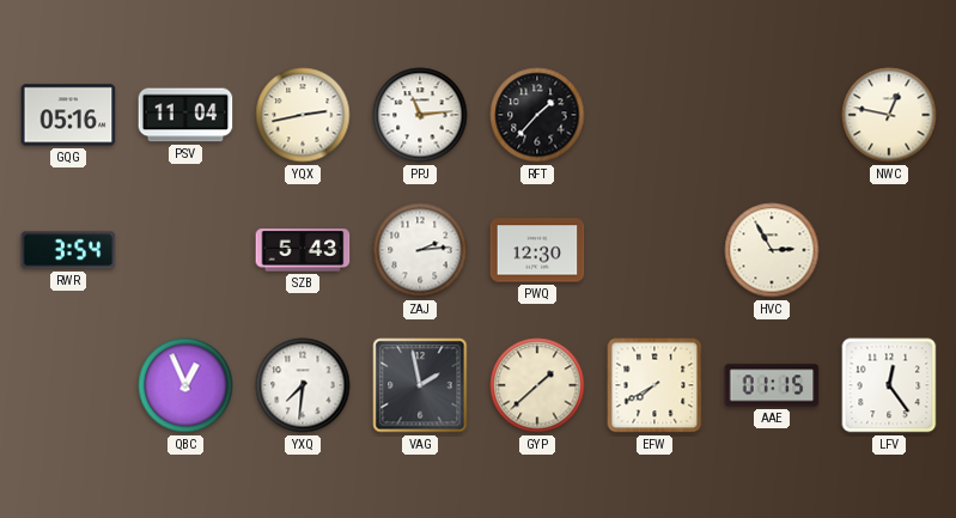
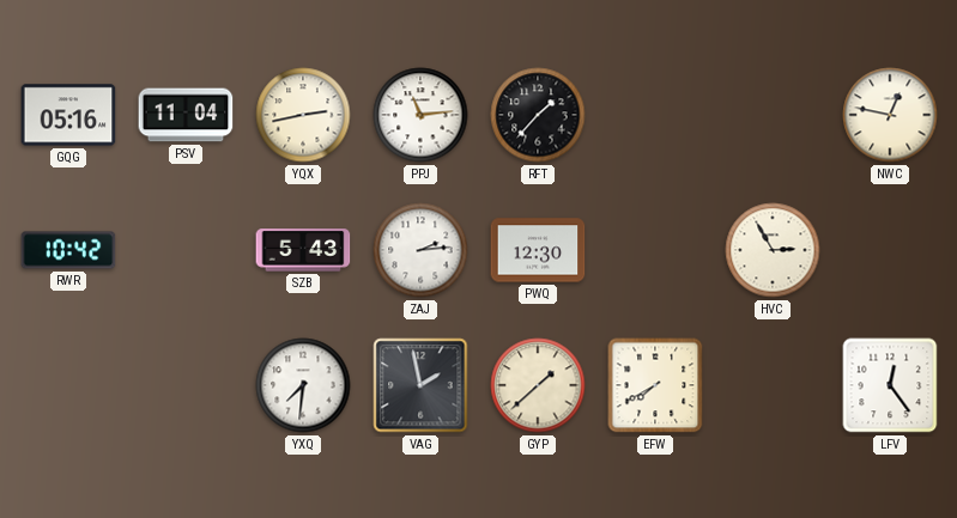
RWR: 3:54 -> 10:42
QBC: 12:56 -> none
AAE: 01:15 -> none
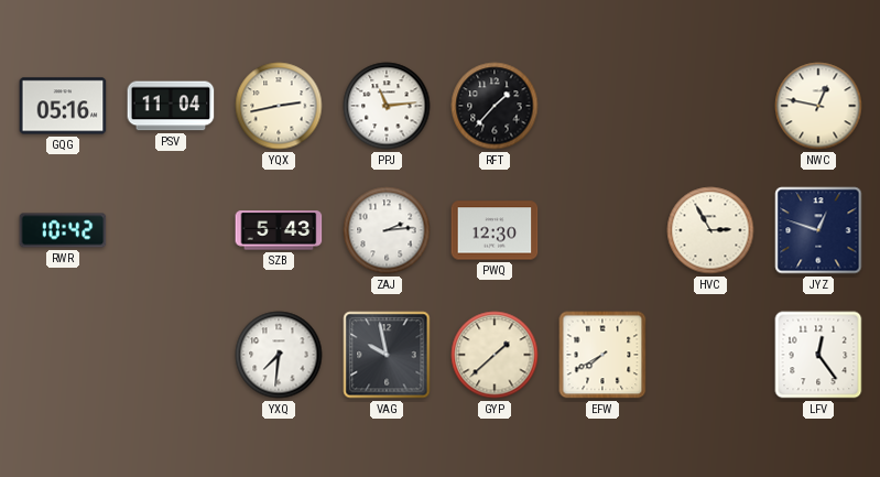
JYZ: none -> 12:48
VAG: 1:58 -> 9:58
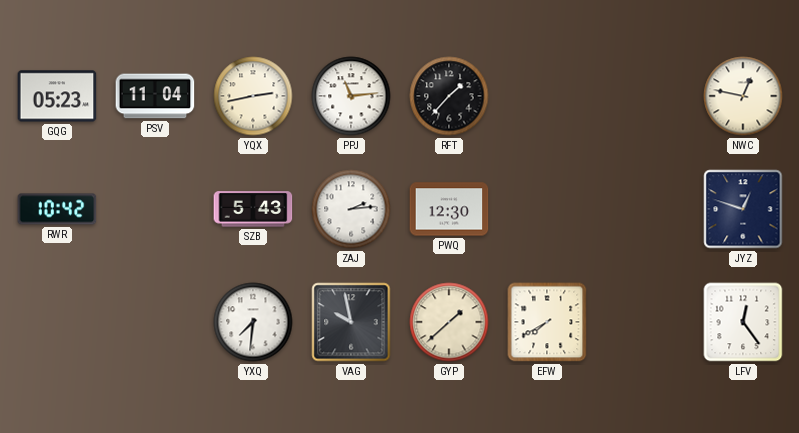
GQG: 05:16 -> 05:23
HVC: 2:55 -> none
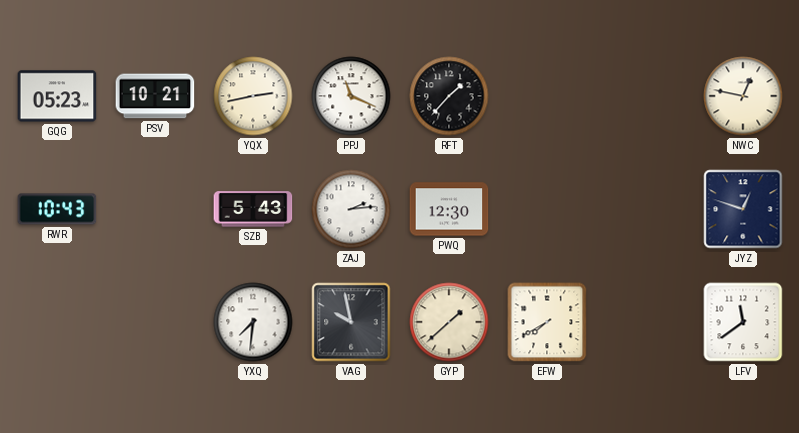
PSV: 11:04 -> 10:21
PPJ: 11:14 -> 11:19
RWR: 10:42 -> 10:43
LFV: 12:24 -> 11:39
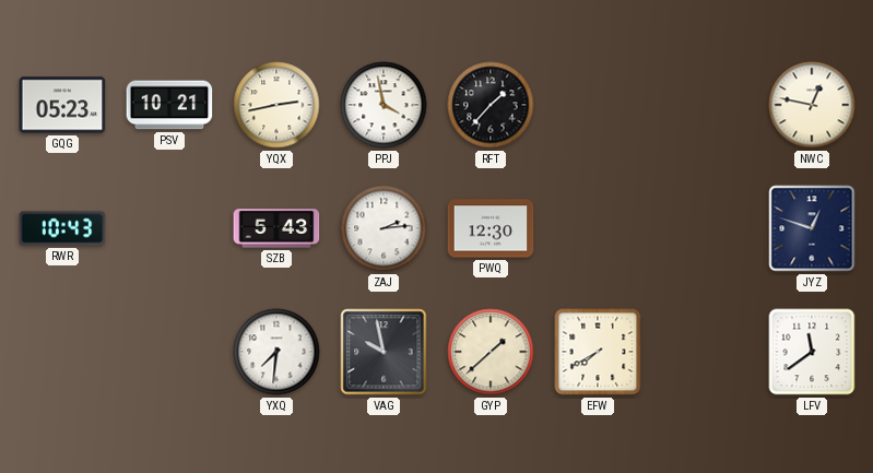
PPJ: 11:19 -> 3:58
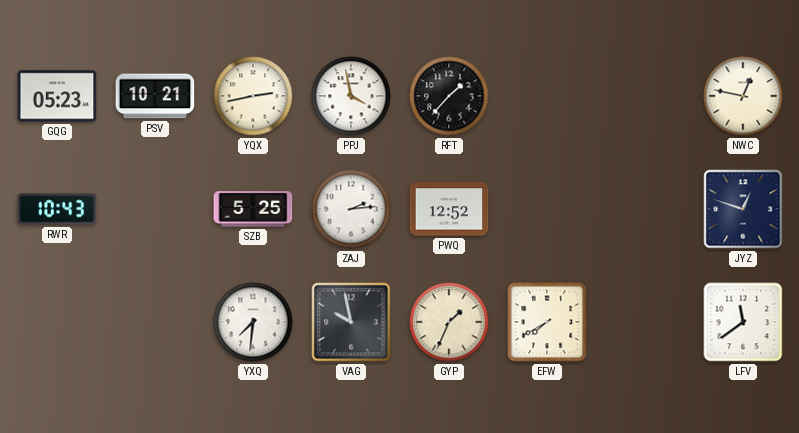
SZB: 5:43 -> 5:25
PWQ: 12:30 -> 12:52
GYP: 1:38 -> 1:34
